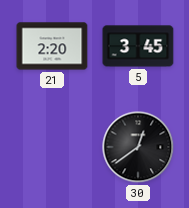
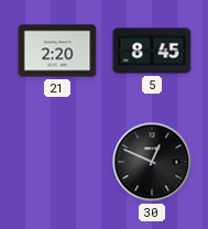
5: 3:45 -> 8:45
30: 12:39 -> 12:49
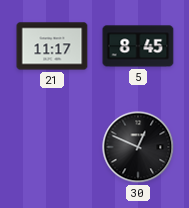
21: 2:20 -> 11:17
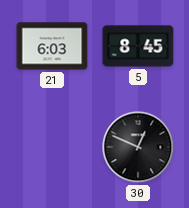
21: 11:17 -> 6:03
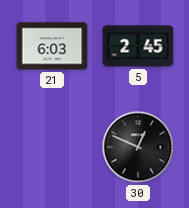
5: 8:45 -> 2:45
